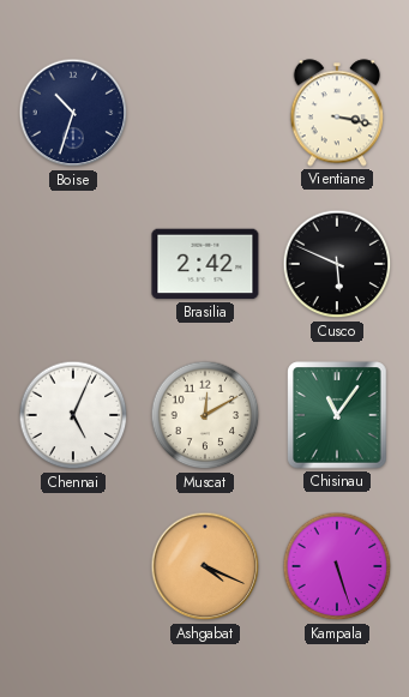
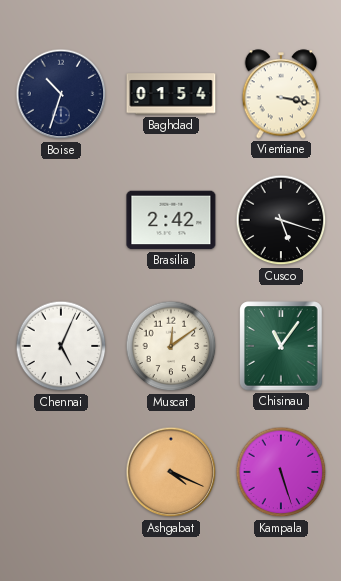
Baghdad: none -> 01:54
Cusco: 5:49 -> 5:18
Muscat: 12:10 -> 12:09
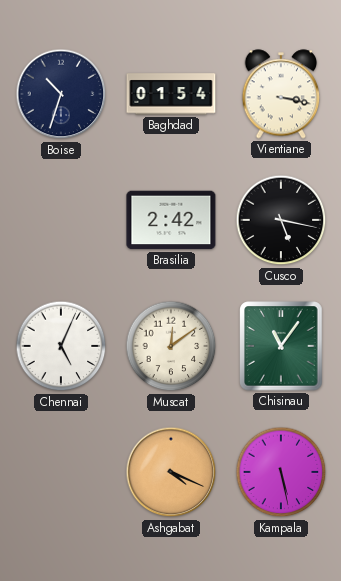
Cusco: 5:18 -> 5:17
Kampala: 5:27 -> 5:28
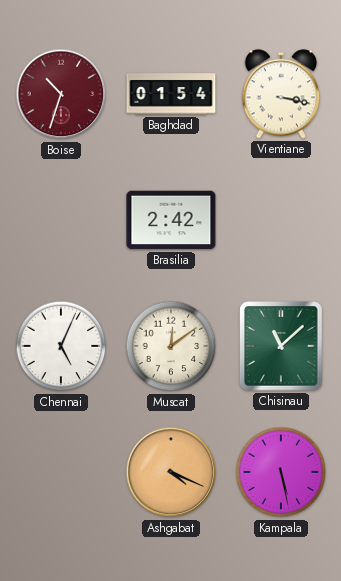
Boise dial: navy -> burgundy
Cusco: 5:17 -> none
Chisinau: 11:06 -> 11:08
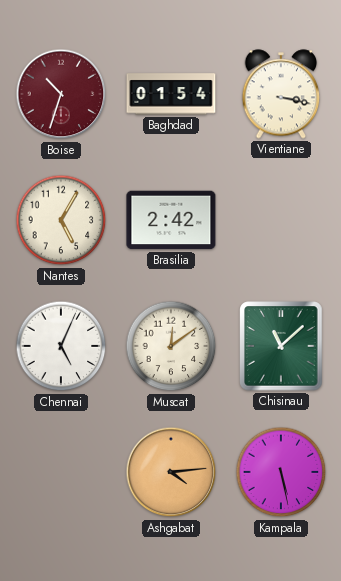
Nantes: none -> 5:05
Ashgabat: 4:19 -> 4:14
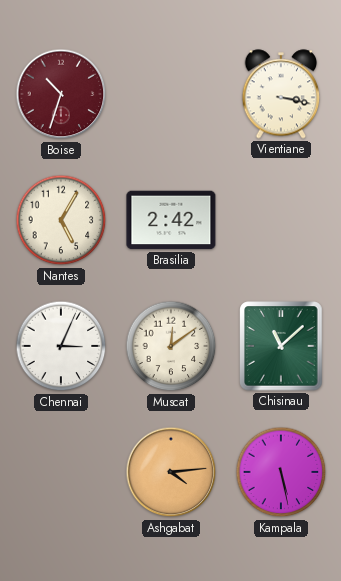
Baghdad: 01:54 -> none
Chennai: 5:04 -> 3:04
